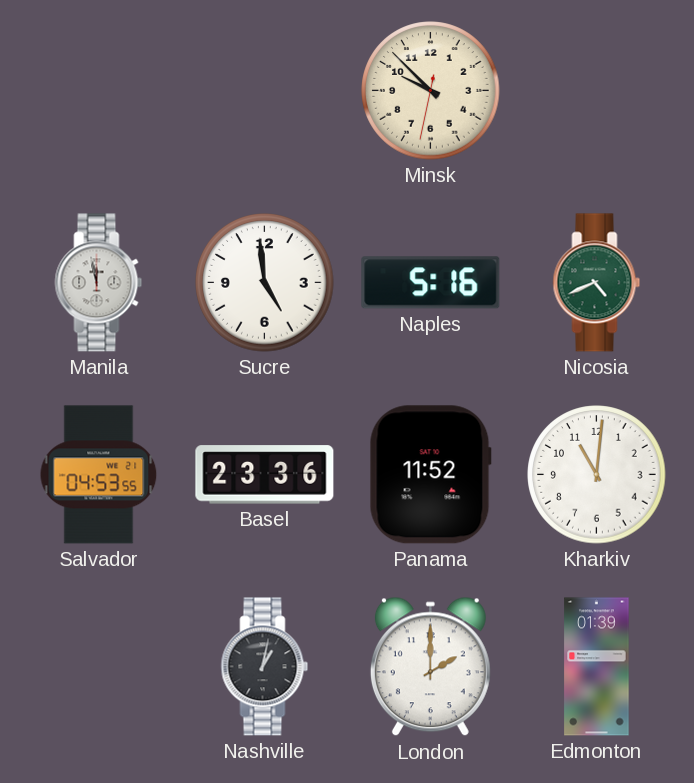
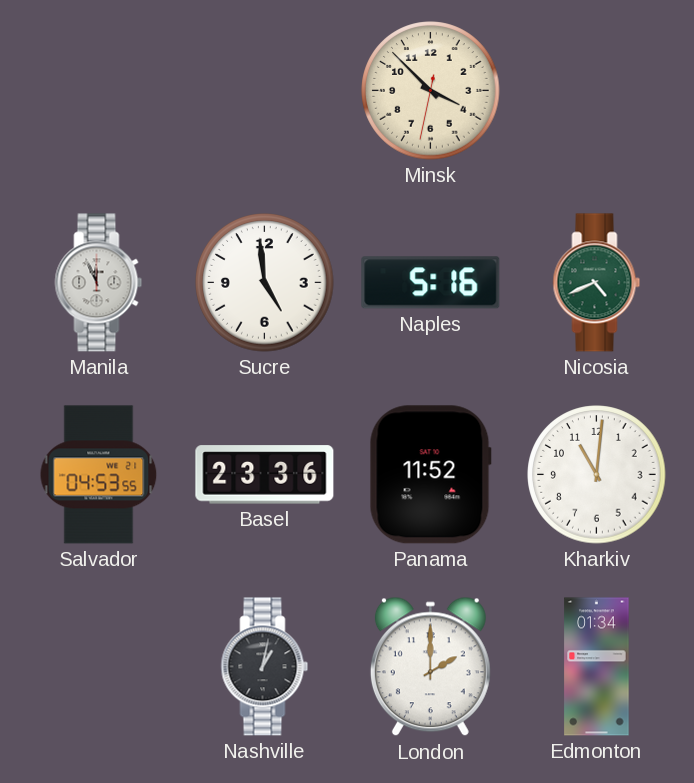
Minsk: 9:52 -> 3:52
Manila: 11:58 -> 11:56
Edmonton: 01:39 -> 01:34
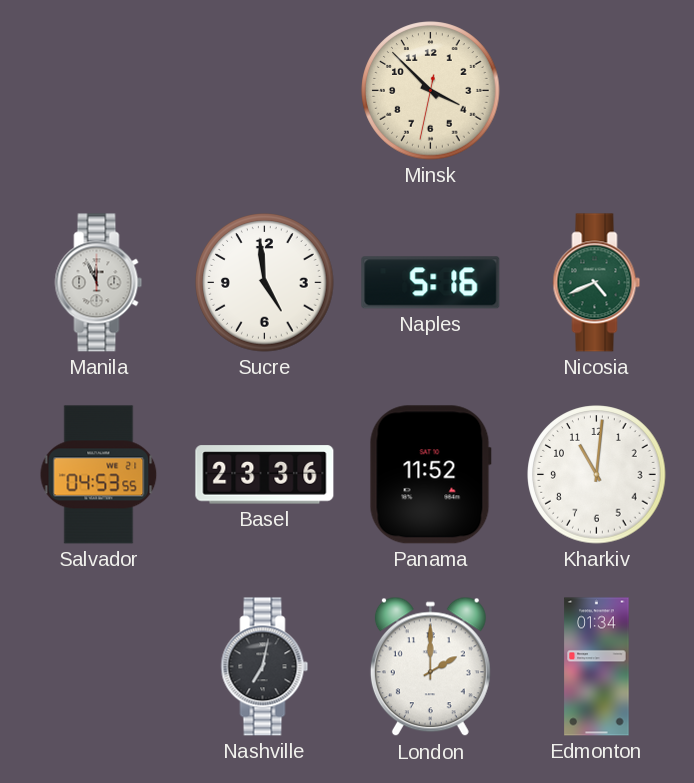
Nashville: 1:02 -> 7:02
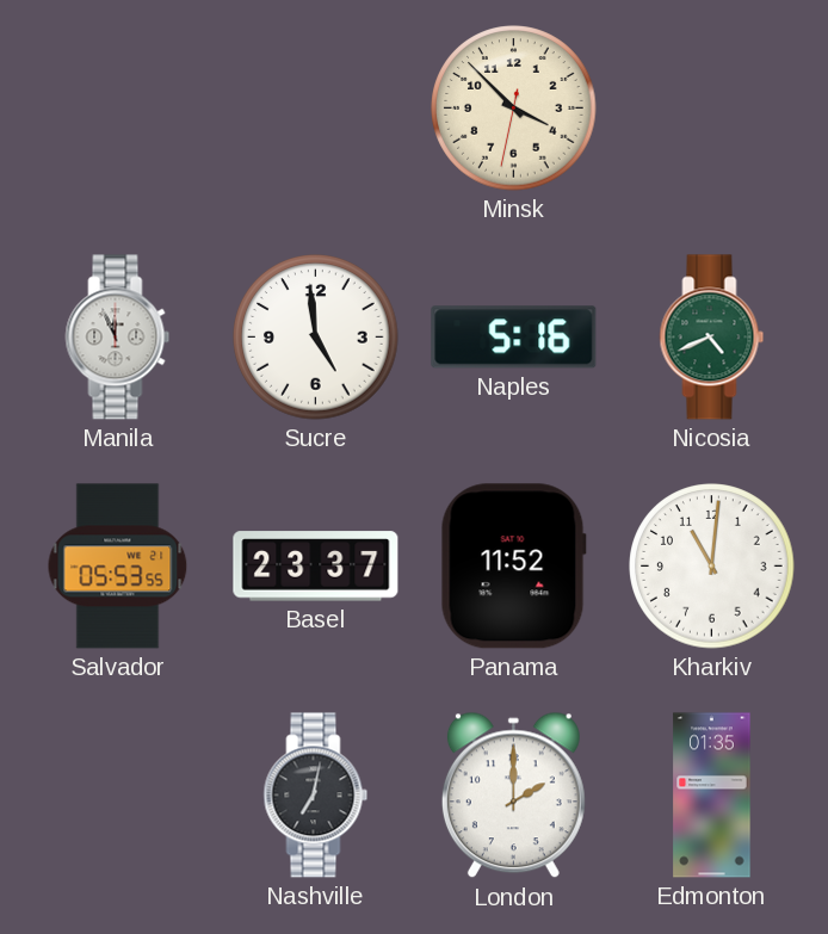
Salvador: 04:53 -> 05:53
Basel: 23:36 -> 23:37
Edmonton: 01:34 -> 01:35
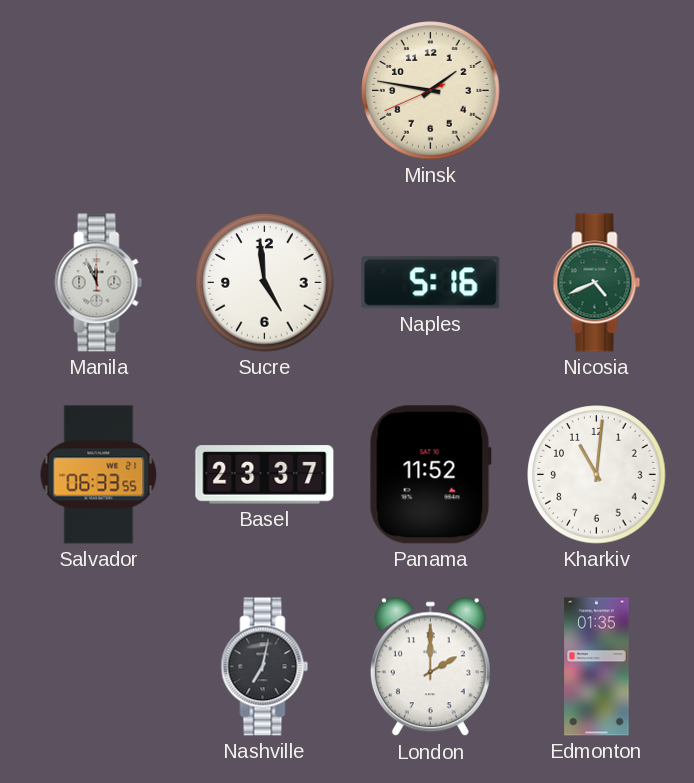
Minsk: 3:52 -> 1:46
Salvador: 05:53 -> 06:33
